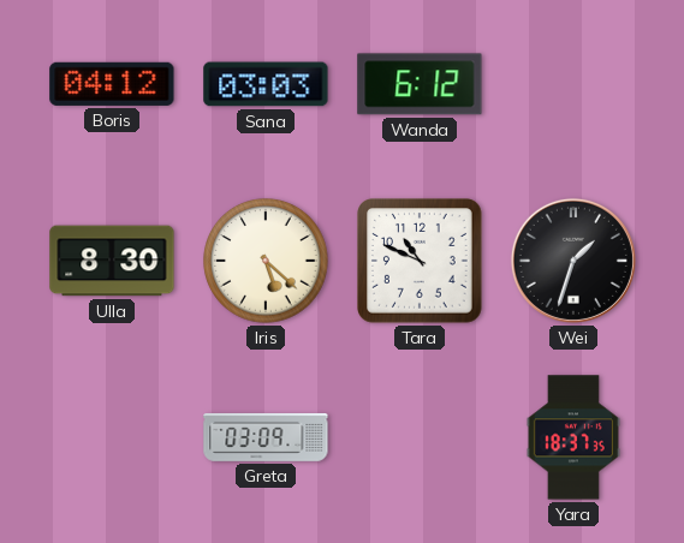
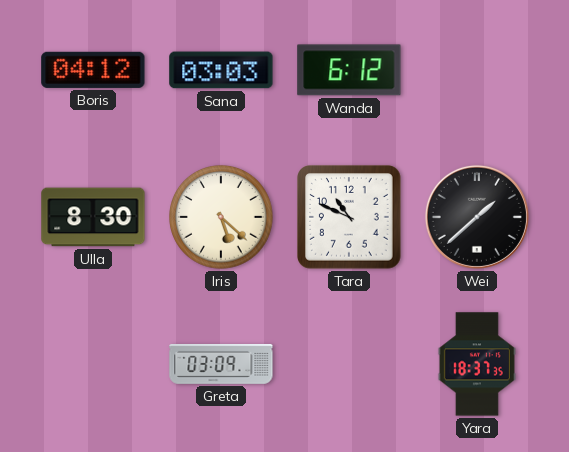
Wei: 1:33 -> 1:38
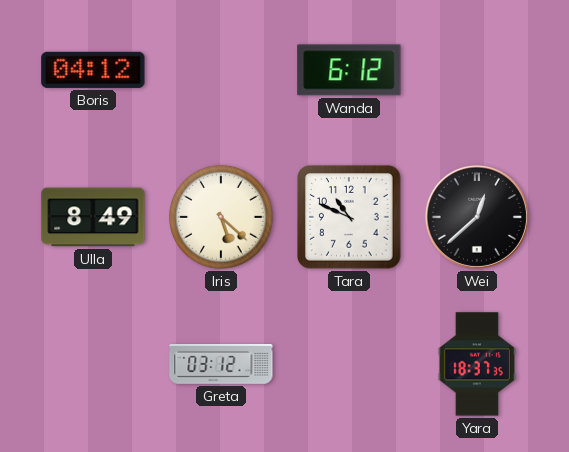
Sana: 03:03 -> none
Ulla: 8:30 -> 8:49
Wei: 1:38 -> 12:38
Greta: 03:09 -> 03:12
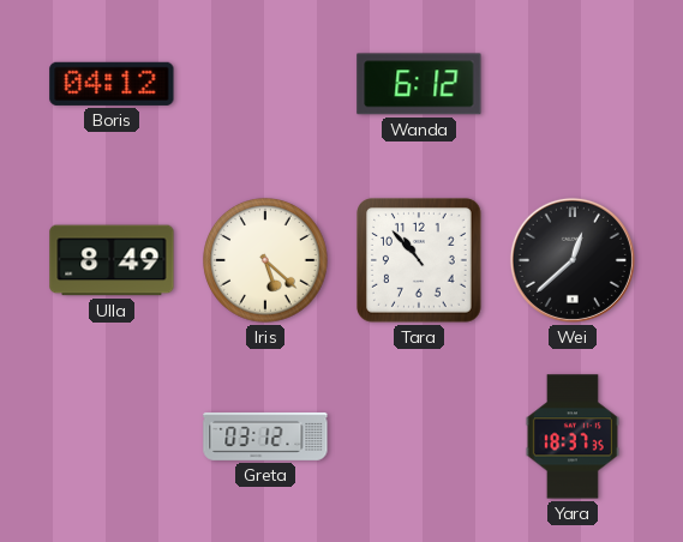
Tara: 10:49 -> 10:53
